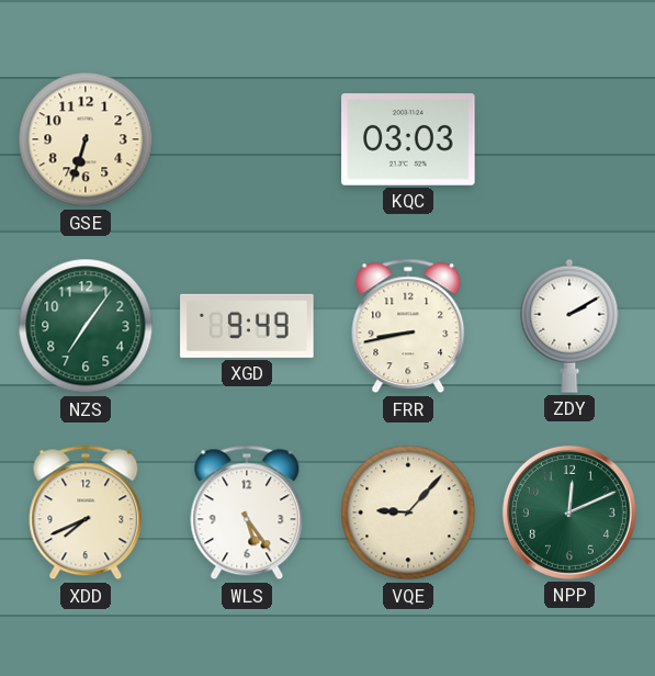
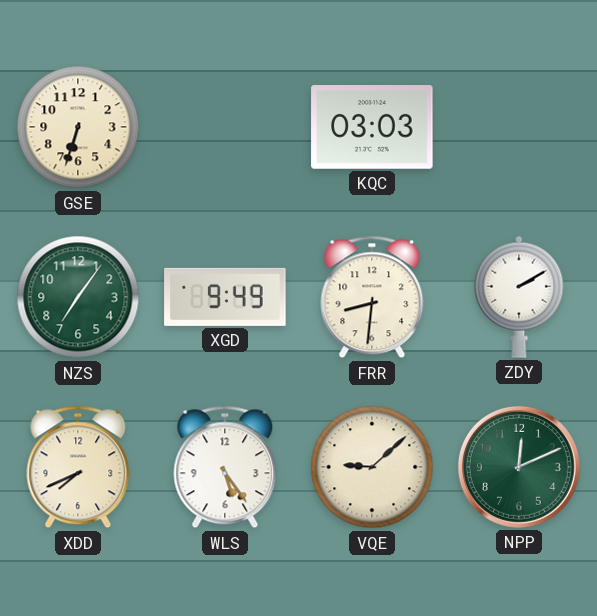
FRR: 8:43 -> 8:31
VQE: 9:07 -> 9:08
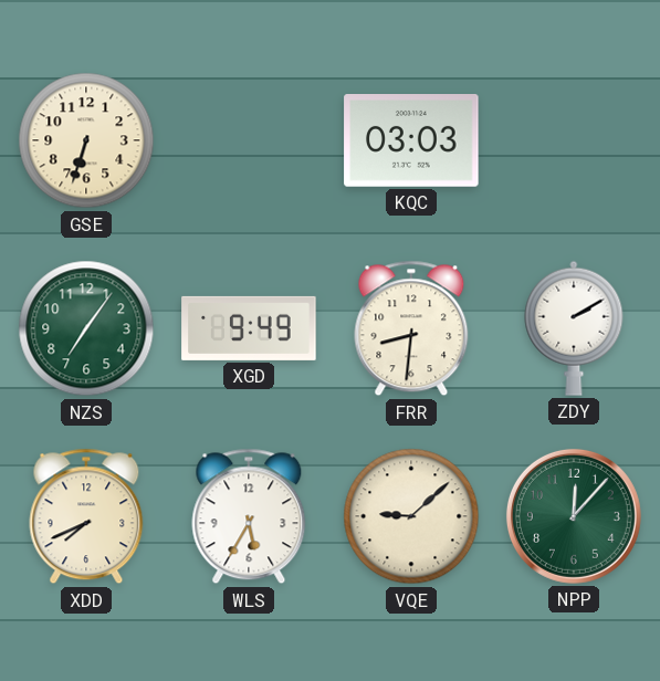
WLS: 5:24 -> 5:35
NPP: 12:11 -> 12:07
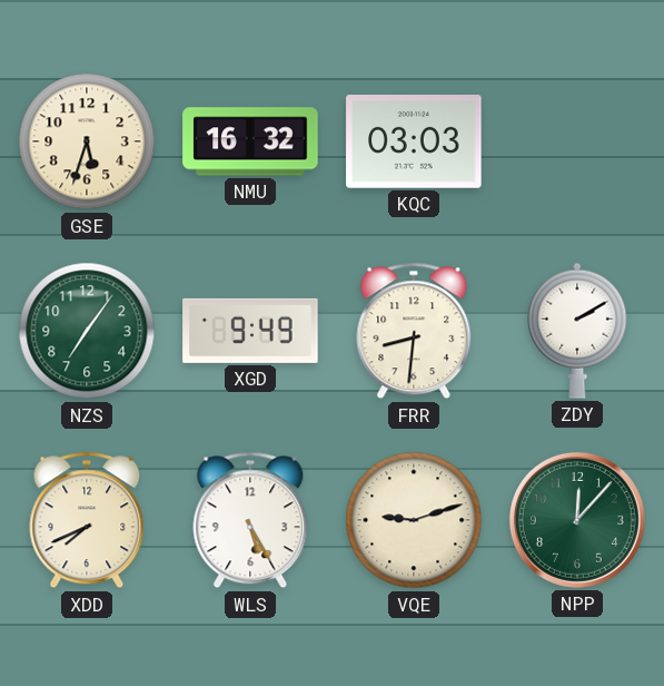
GSE: 6:33 -> 5:33
NMU: none -> 16:32
WLS: 5:35 -> 5:25
VQE: 9:08 -> 9:12
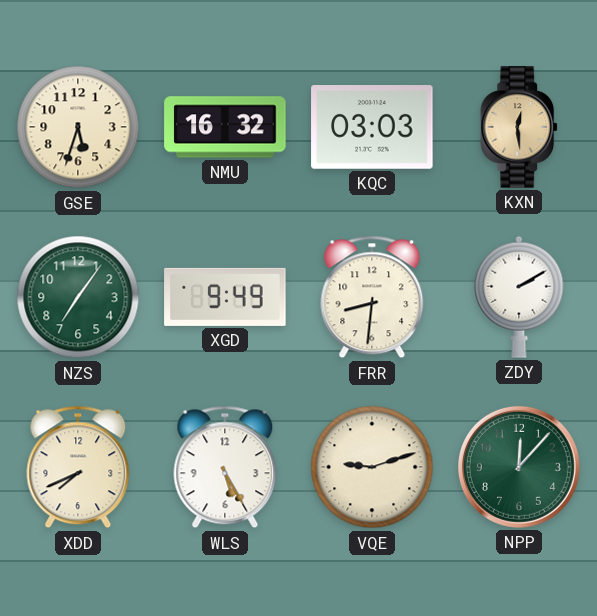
KXN: none -> 12:29
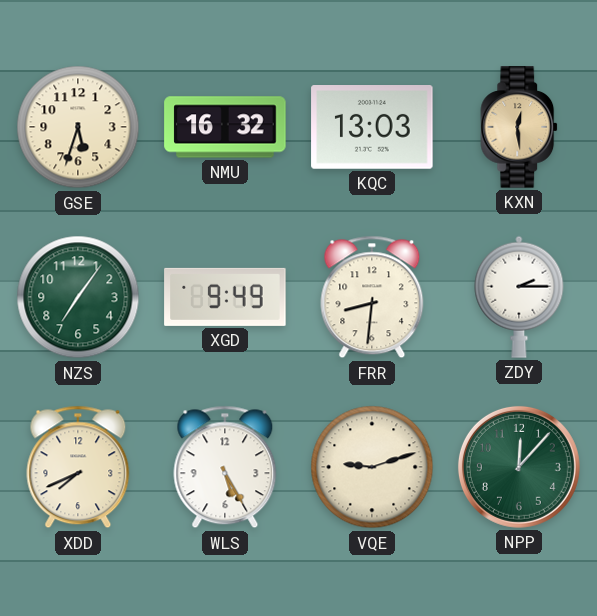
KQC: 03:03 -> 13:03
ZDY: 2:10 -> 2:15
